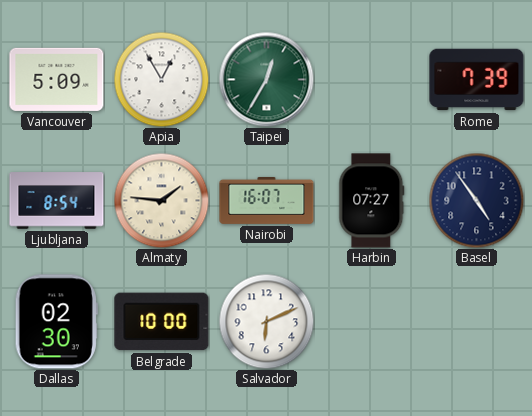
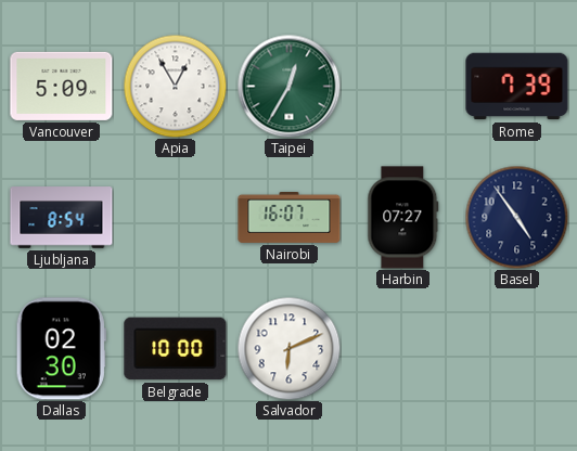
Almaty: 1:46 -> none
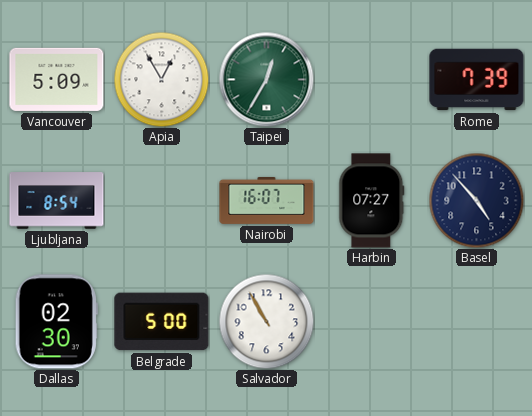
Basel: 4:54 -> 4:53
Belgrade: 10:00 -> 5:00
Salvador: 6:11 -> 10:55
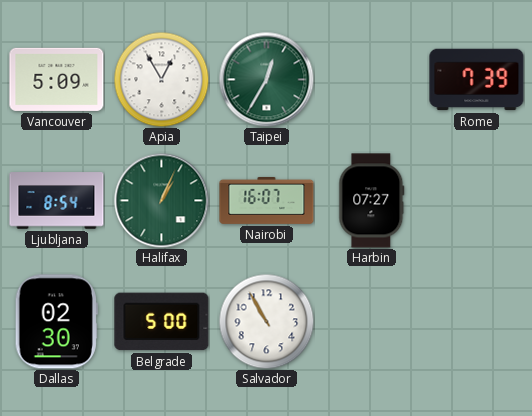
Halifax: none -> 1:04
Basel: 4:53 -> none
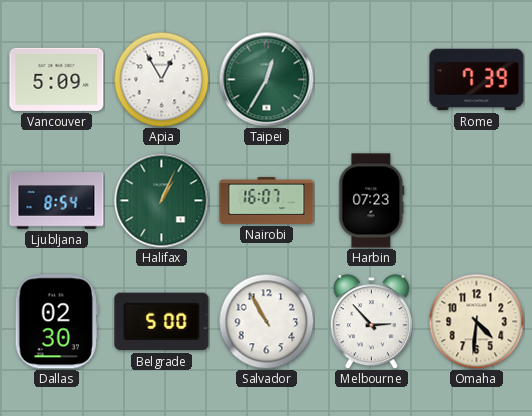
Harbin: 07:27 -> 07:23
Melbourne: none -> 2:53
Omaha: none -> 4:31
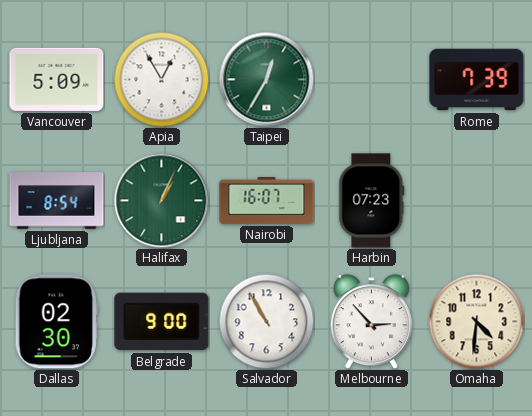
Belgrade: 5:00 -> 9:00
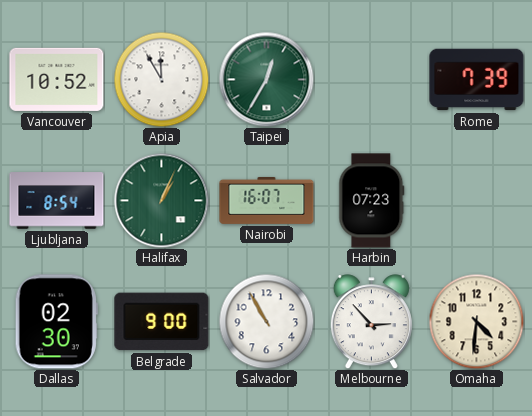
Vancouver: 5:09 -> 10:52
Apia: 12:55 -> 11:55
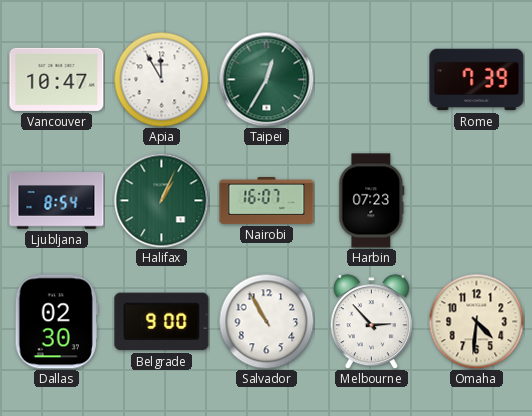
Vancouver: 10:52 -> 10:47
